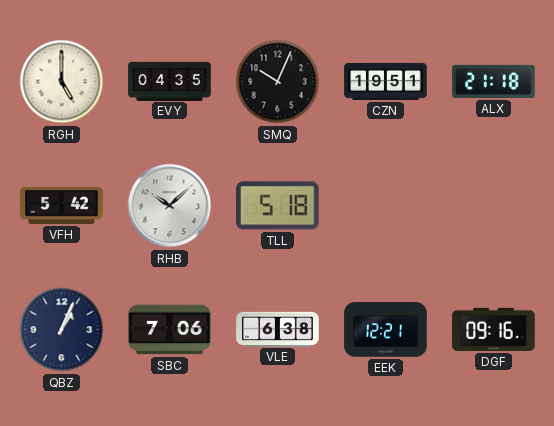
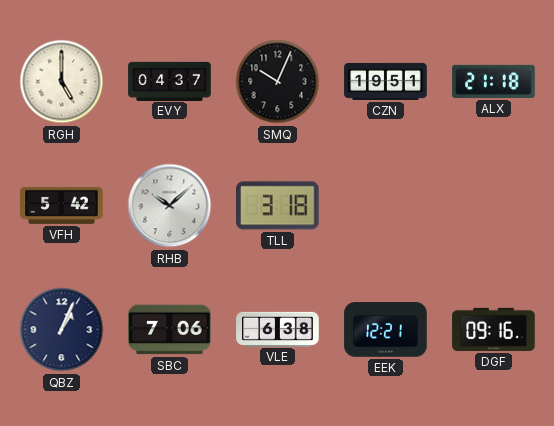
EVY: 04:35 -> 04:37
TLL: 5:18 -> 3:18
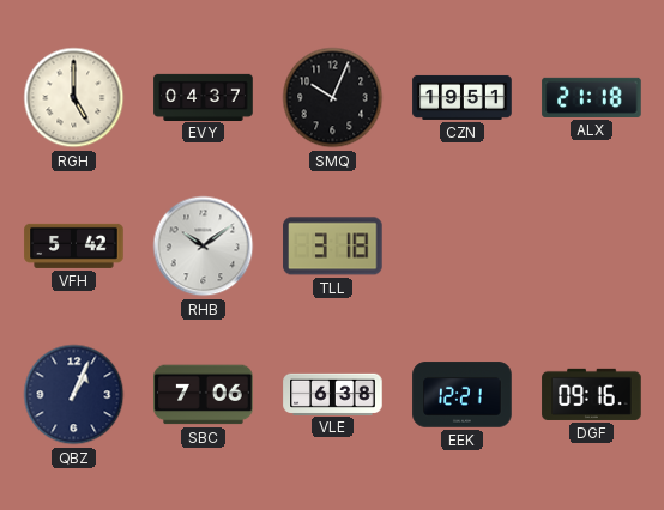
RHB: 10:08 -> 10:09
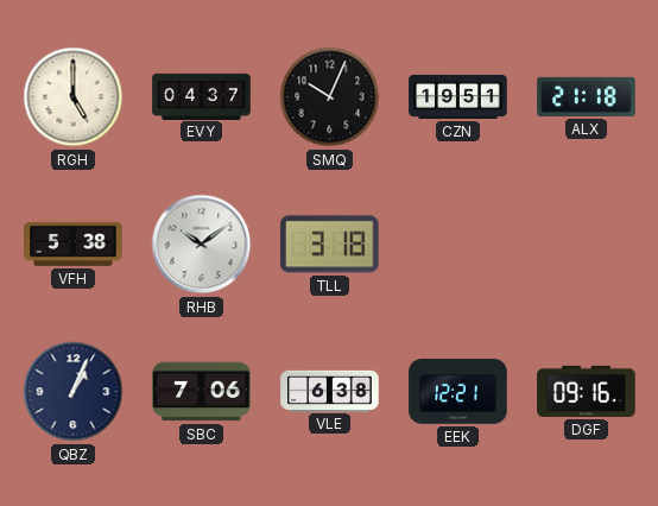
VFH: 5:42 -> 5:38
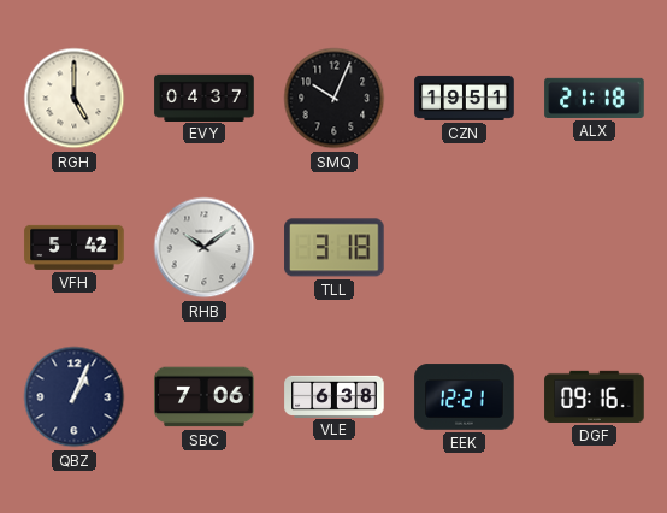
VFH: 5:38 -> 5:42
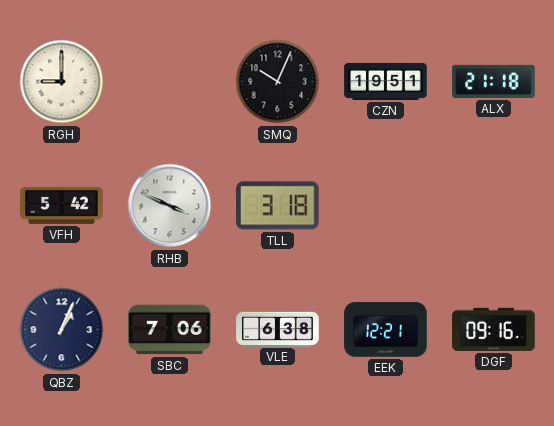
RGH: 5:00 -> 9:00
EVY: 04:37 -> none
RHB: 10:09 -> 3:49
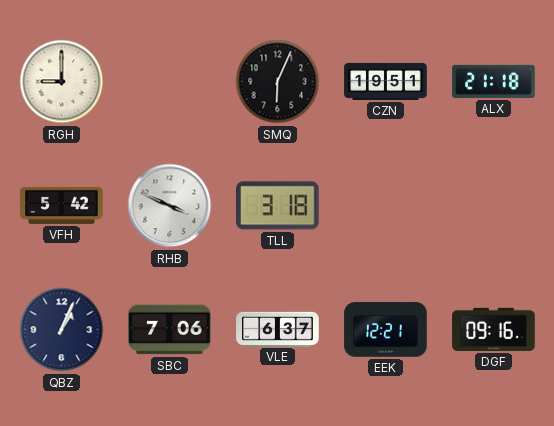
SMQ: 10:04 -> 6:04
VLE: 6:38 -> 6:37
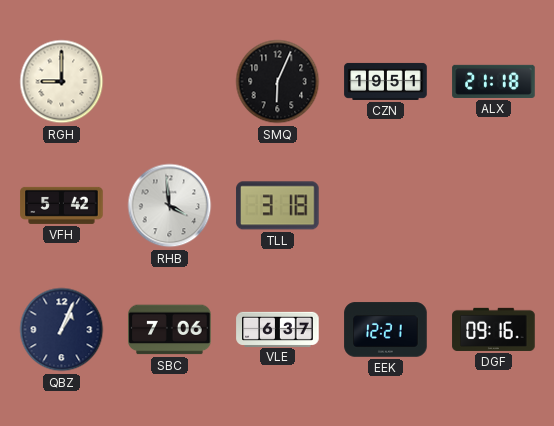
RHB: 3:49 -> 3:59
